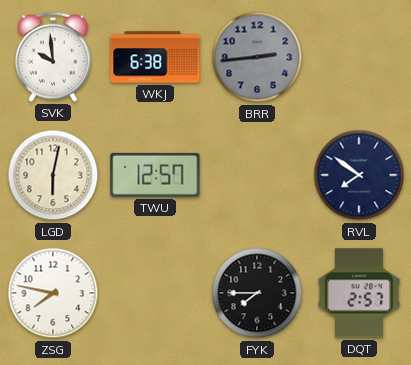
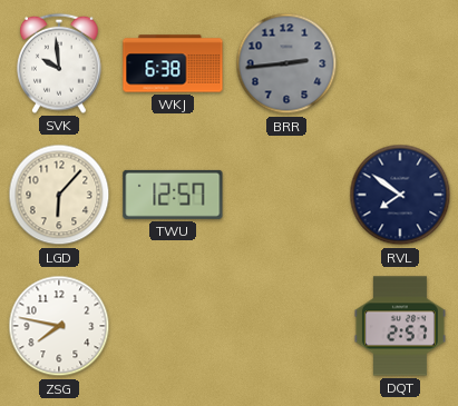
LGD: 6:02 -> 6:07
FYK: 7:45 -> none
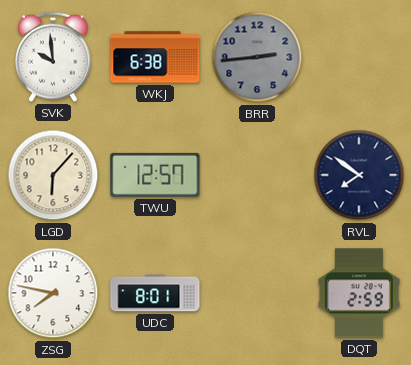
UDC: none -> 8:01
DQT: 2:57 -> 2:59
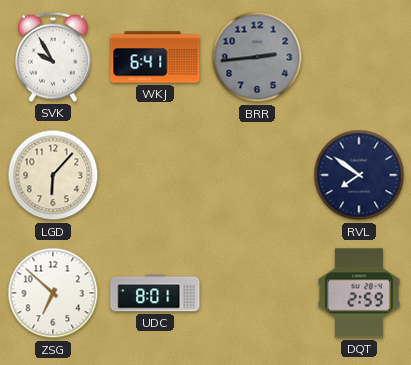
SVK: 9:59 -> 9:55
WKJ: 6:38 -> 6:41
TWU: 12:57 -> none
ZSG: 7:47 -> 6:52
